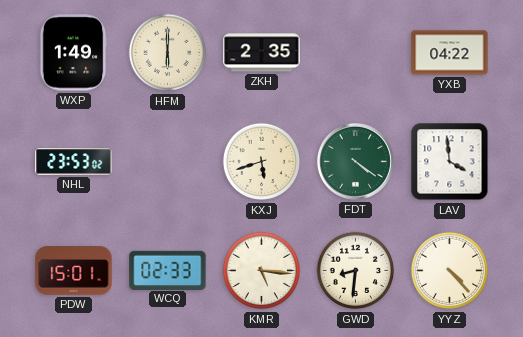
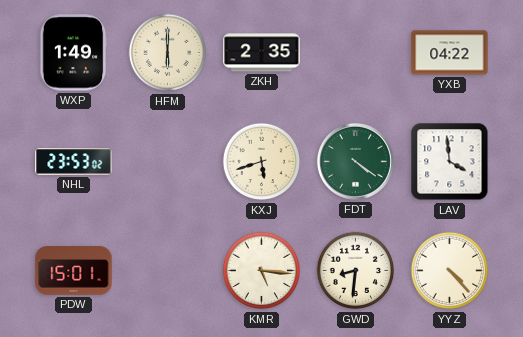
WCQ: 02:33 -> none
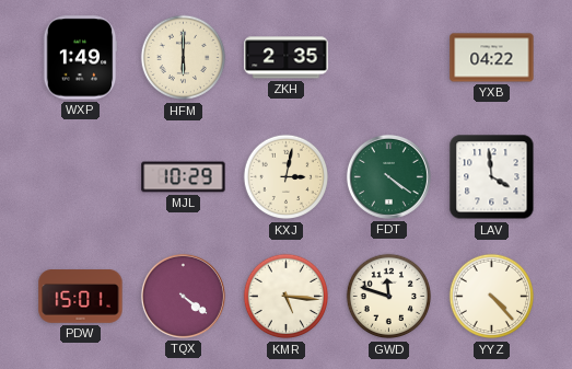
NHL: 23:53 -> none
MJL: none -> 10:29
KXJ: 5:42 -> 3:02
TQX: none -> 4:21
GWD: 8:31 -> 11:48
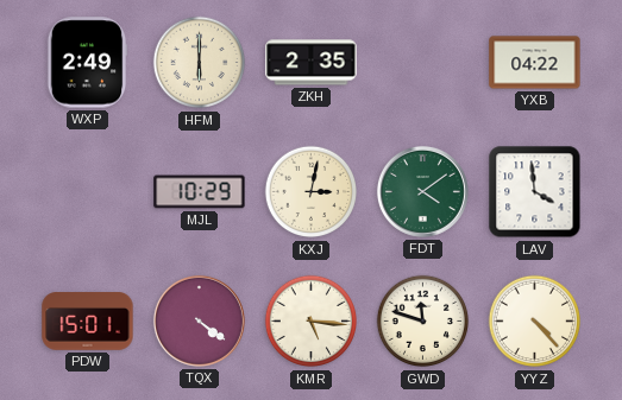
WXP: 1:49 -> 2:49
FDT: 4:21 -> 4:09
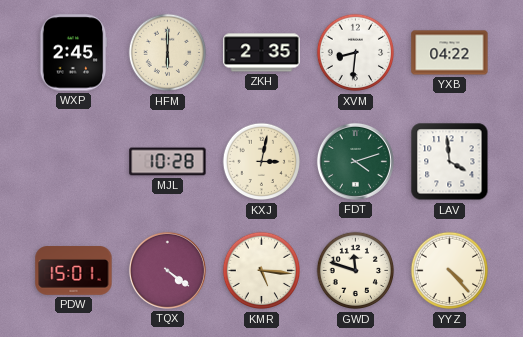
WXP: 2:49 -> 2:45
XVM: none -> 8:31
MJL: 10:29 -> 10:28
FDT: 4:09 -> 4:12
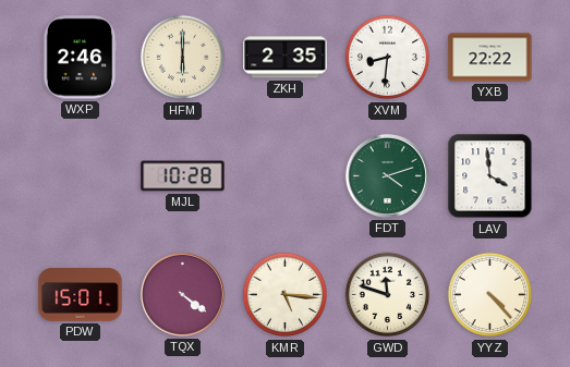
WXP: 2:45 -> 2:46
YXB: 04:22 -> 22:22
KXJ: 3:02 -> none
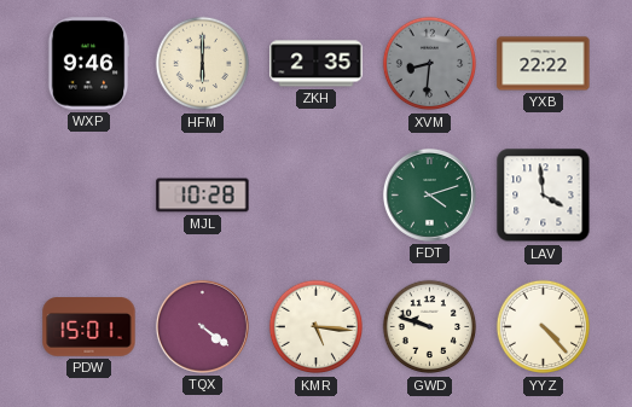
WXP: 2:46 -> 9:46
XVM dial: white -> grey
GWD: 11:48 -> 9:48
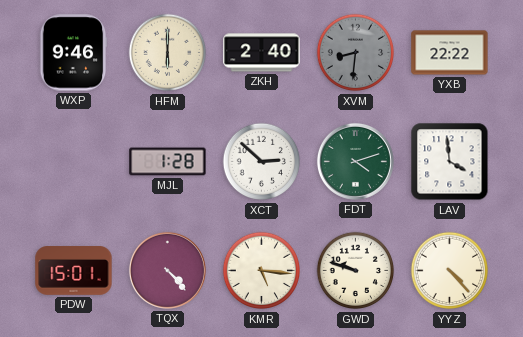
ZKH: 2:35 -> 2:40
MJL: 10:28 -> 1:28
XCT: none -> 2:52
TQX: 4:21 -> 4:23
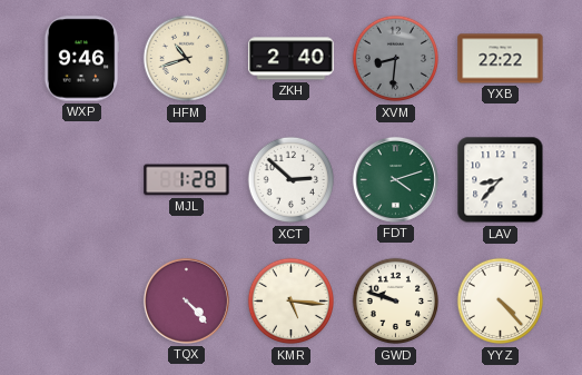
HFM: 6:00 -> 10:42
LAV: 3:59 -> 8:37
PDW: 15:01 -> none
